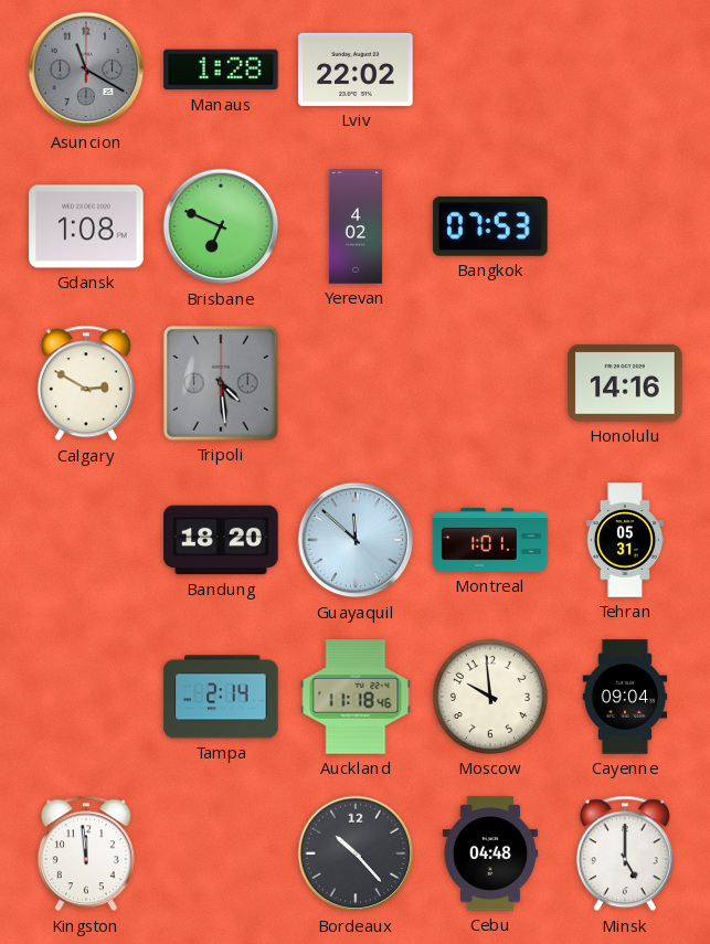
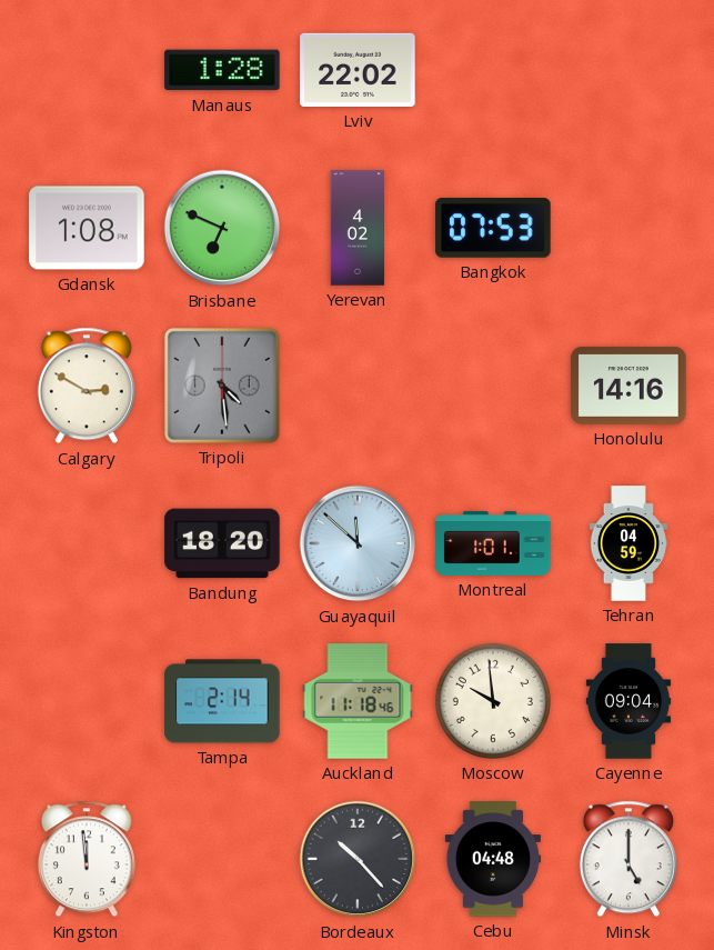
Asuncion: 11:20 -> none
Tehran: 05:31 -> 04:59
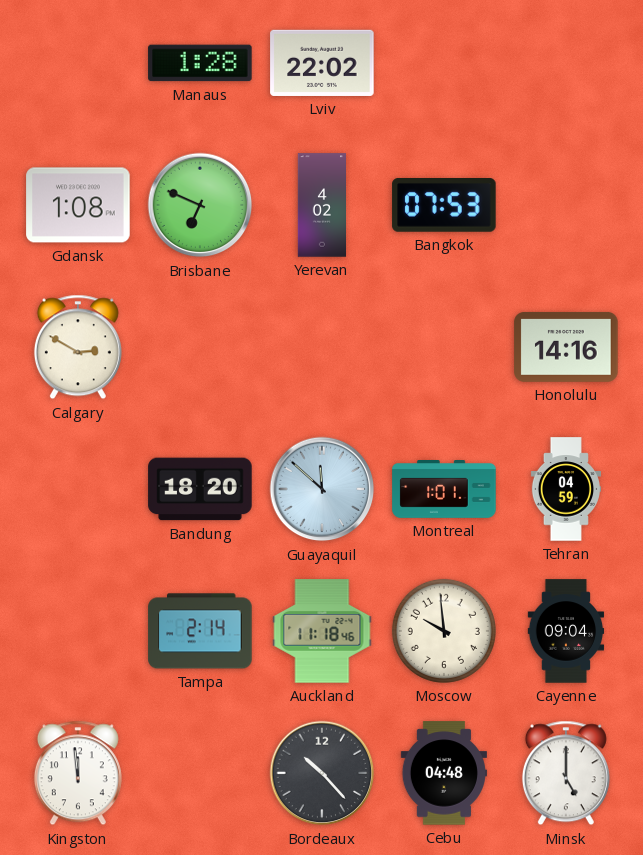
Tripoli: 4:29 -> none
